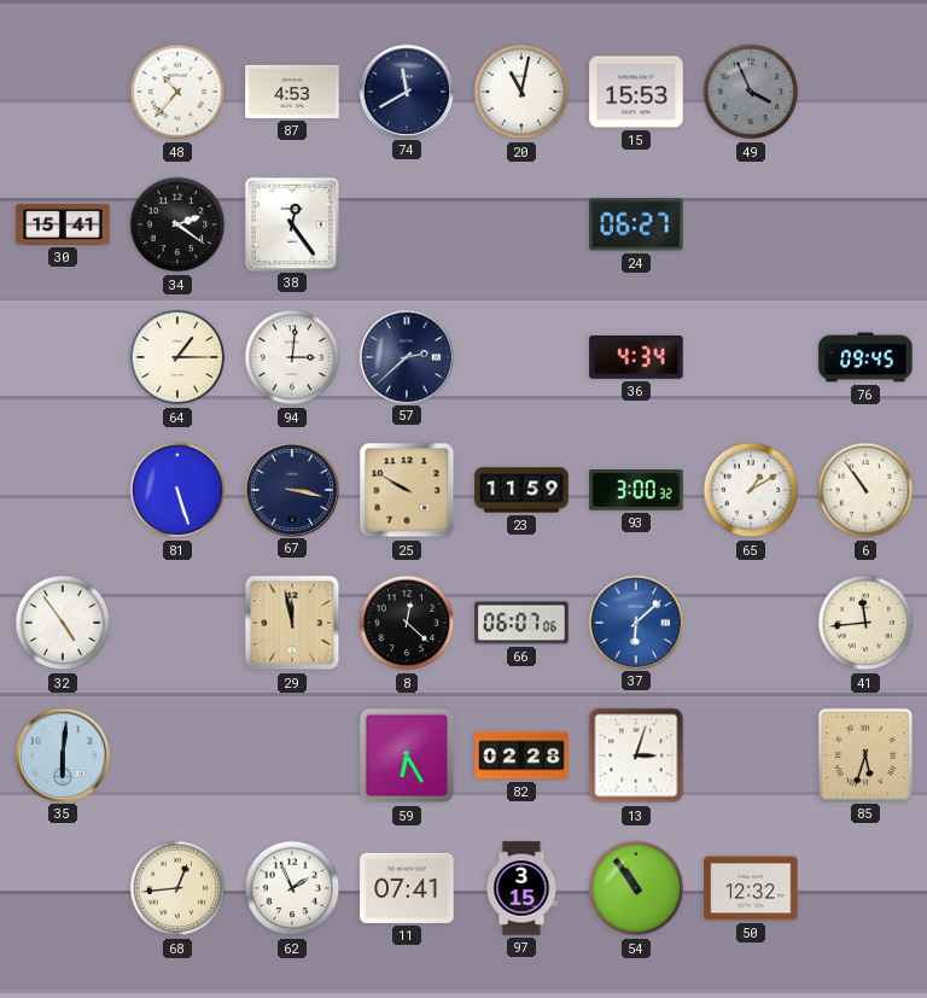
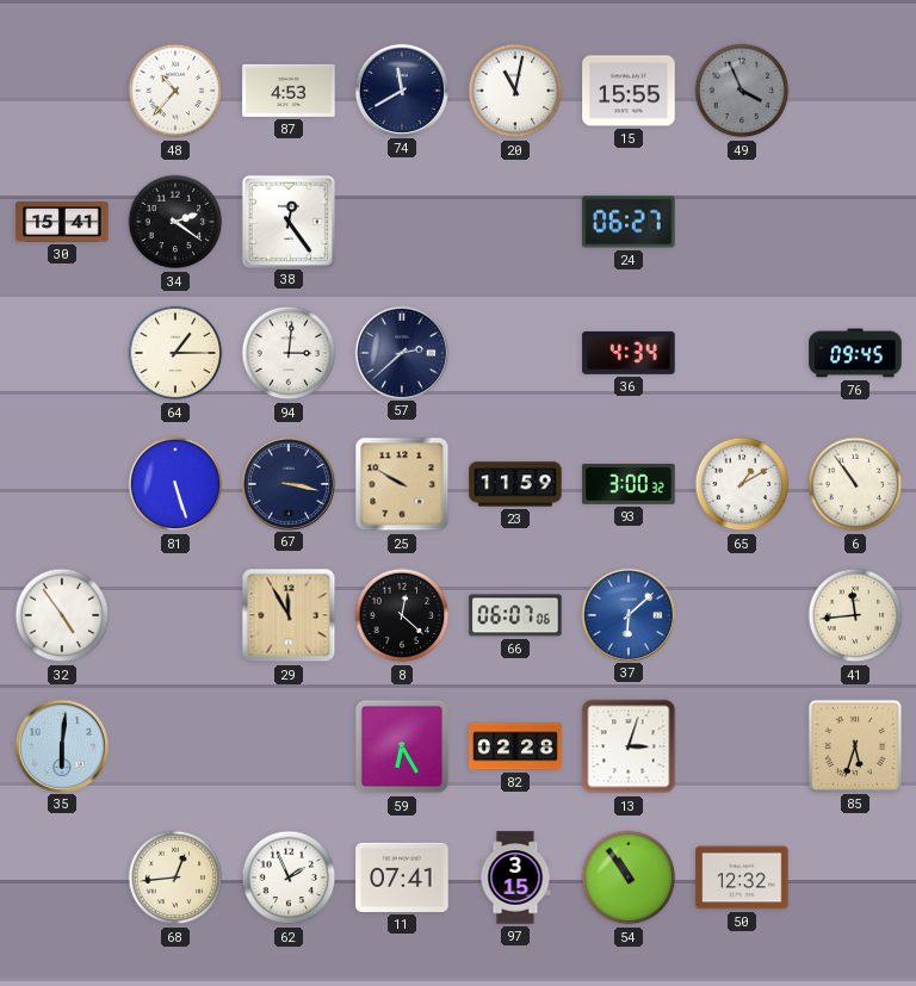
15: 15:53 -> 15:55
29: 11:58 -> 11:55
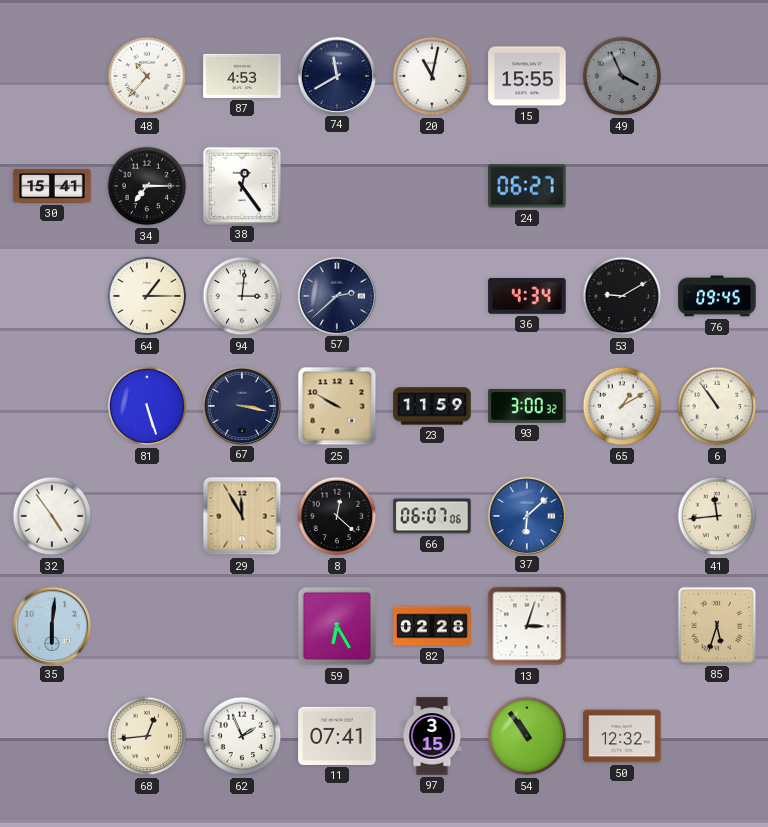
34: 2:21 -> 7:15
53: none -> 9:10
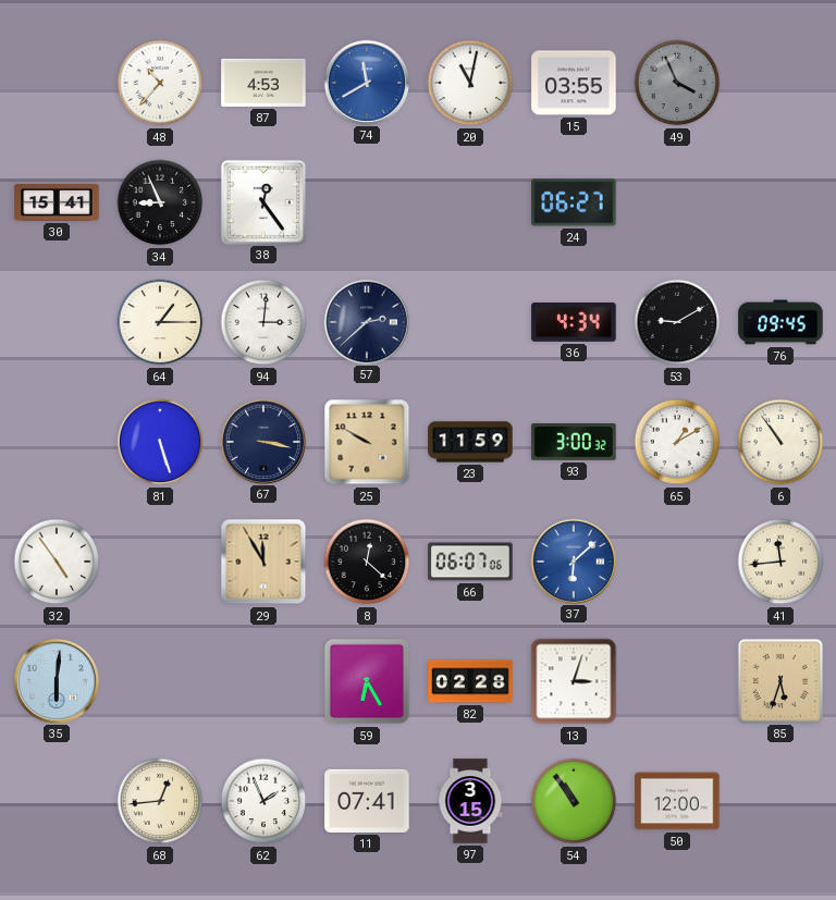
74 dial: navy -> blue
15: 15:55 -> 03:55
34: 7:15 -> 8:56
50: 12:32 -> 12:00
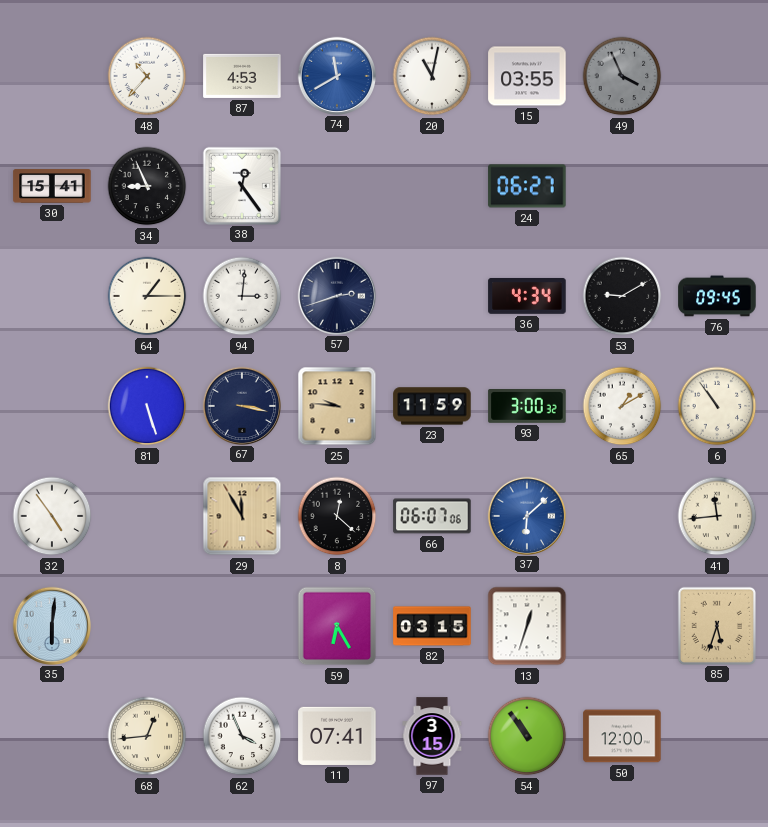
57: 2:38 -> 2:42
25: 9:50 -> 9:46
82: 02:28 -> 03:15
13: 3:03 -> 12:33
62: 1:56 -> 3:56
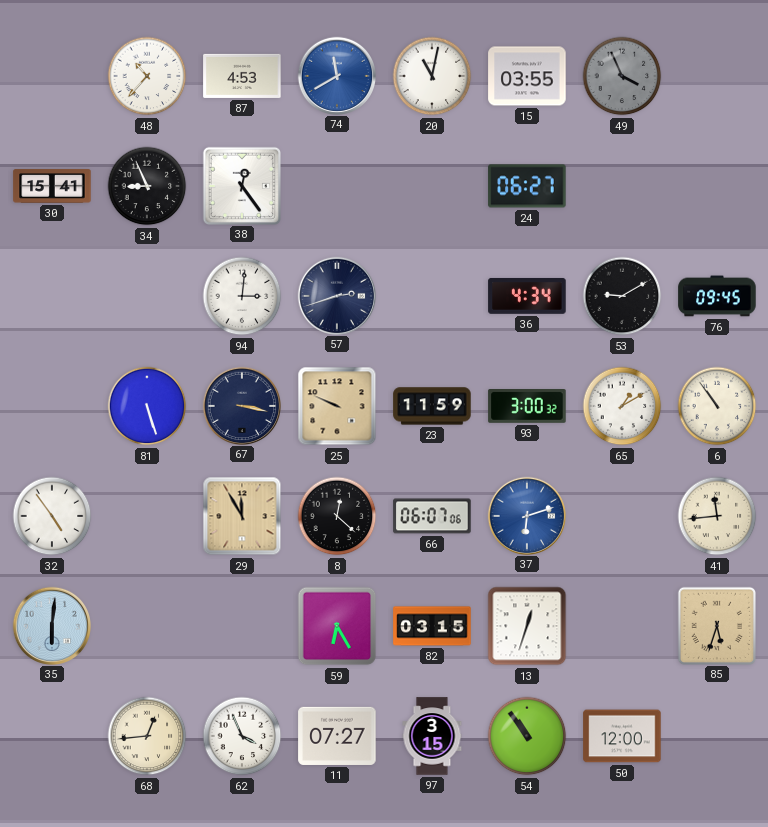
64: 1:15 -> none
25: 9:46 -> 9:49
37: 6:08 -> 6:12
11: 07:41 -> 07:27
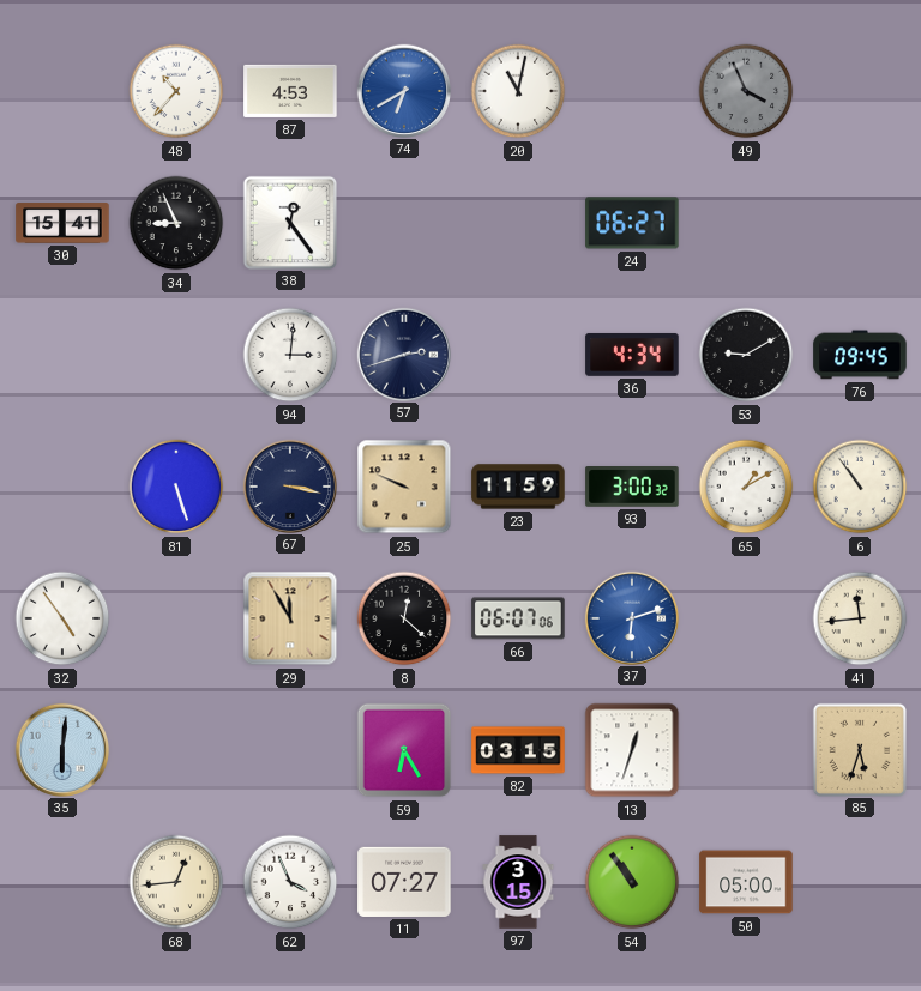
74: 11:40 -> 6:40
15: 03:55 -> none
50: 12:00 -> 05:00
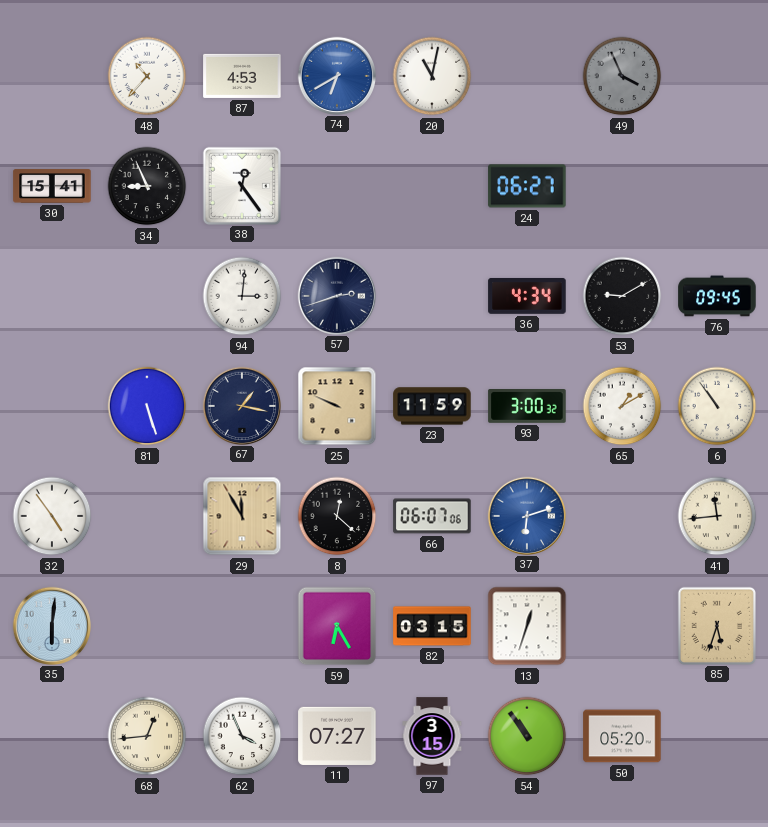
67: 3:17 -> 1:17
50: 05:00 -> 05:20
